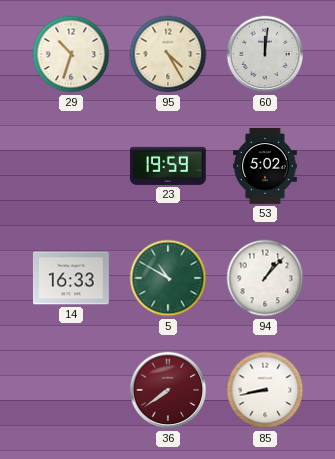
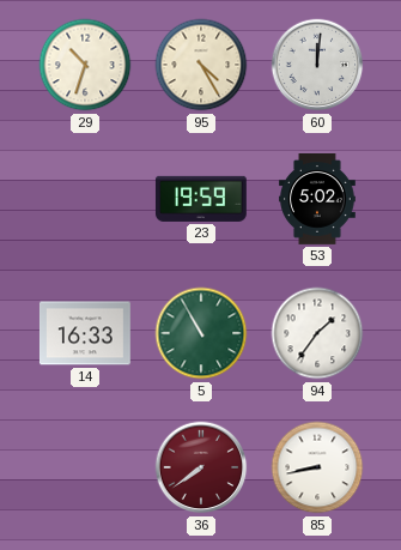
5: 10:50 -> 10:55
94: 1:07 -> 1:36
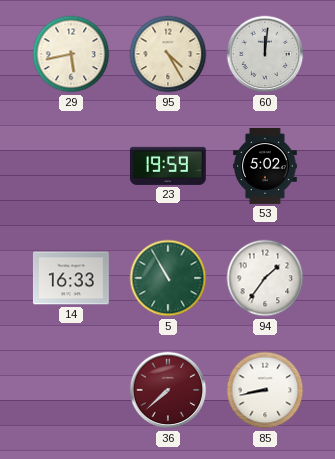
29: 10:33 -> 5:43
36: 7:39 -> 7:38
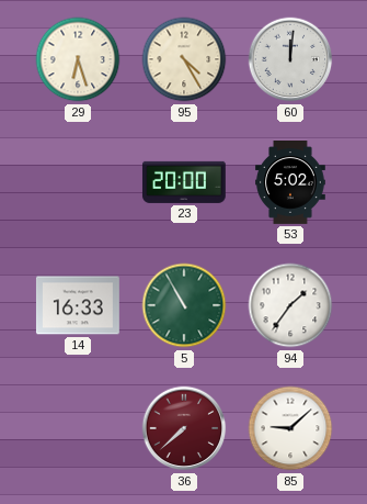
29: 5:43 -> 6:27
23: 19:59 -> 20:00
85: 8:43 -> 9:08
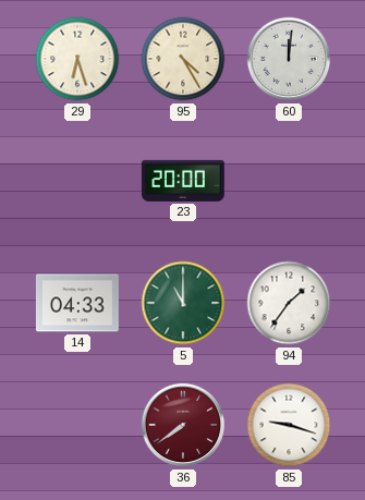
53: 5:02 -> none
14: 16:33 -> 04:33
5: 10:55 -> 11:00
36: 7:38 -> 7:39
85: 9:08 -> 9:18
